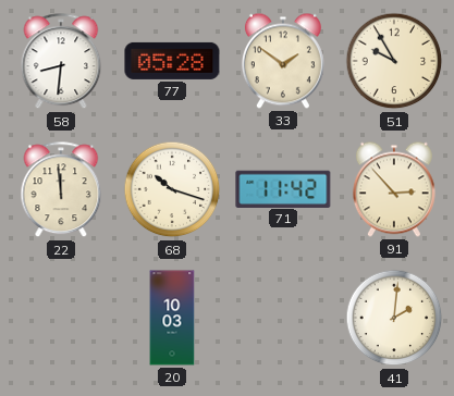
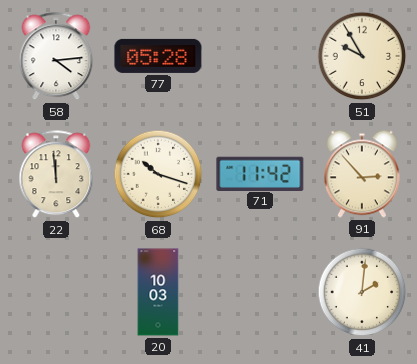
58: 8:31 -> 4:14
33: 1:51 -> none
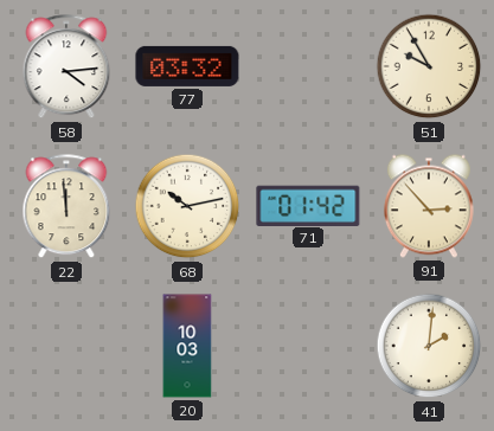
77: 05:28 -> 03:32
68: 10:18 -> 10:13
71: 11:42 -> 01:42
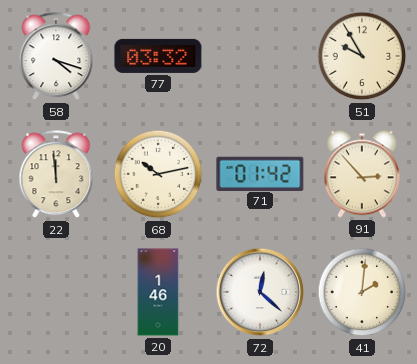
58: 4:14 -> 4:18
20: 10:03 -> 1:46
72: none -> 12:22
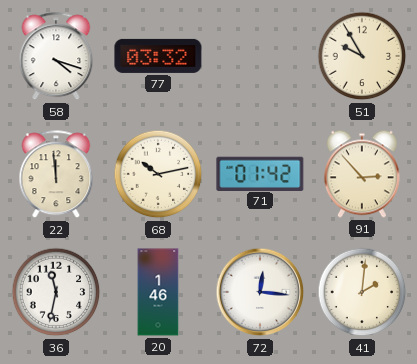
36: none -> 11:32
72: 12:22 -> 12:16
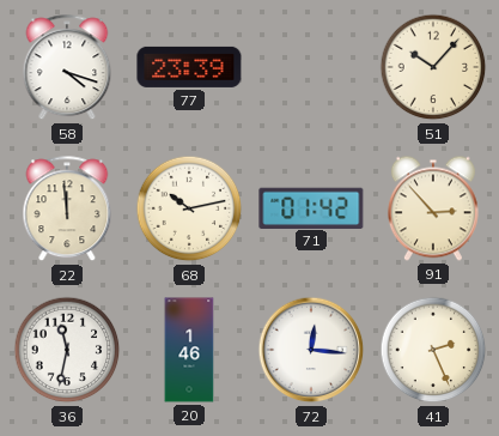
77: 03:32 -> 23:39
51: 9:55 -> 10:07
41: 2:01 -> 2:26
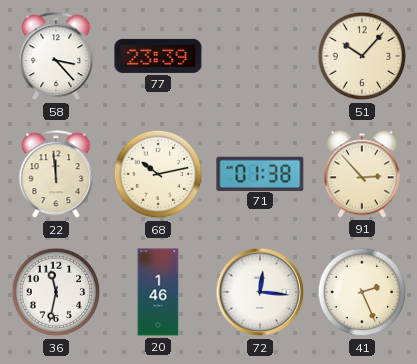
58: 4:18 -> 3:23
71: 01:42 -> 01:38
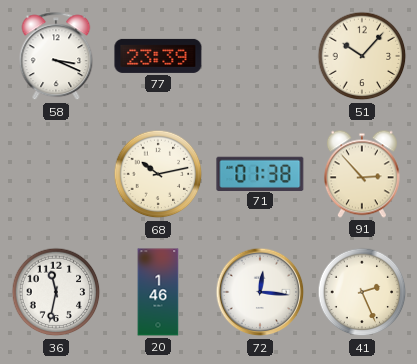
58: 3:23 -> 3:19
22: 11:59 -> none
